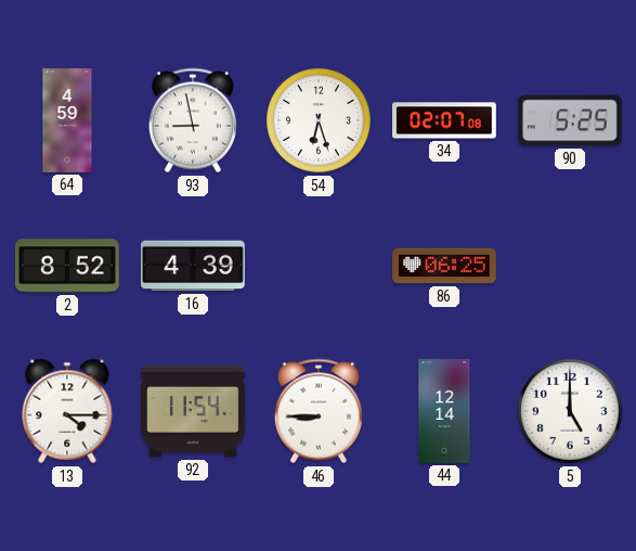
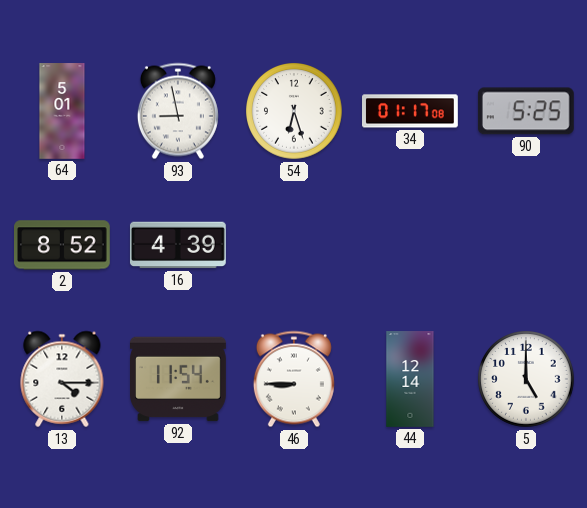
64: 4:59 -> 5:01
34: 02:07 -> 01:17
86: 06:25 -> none
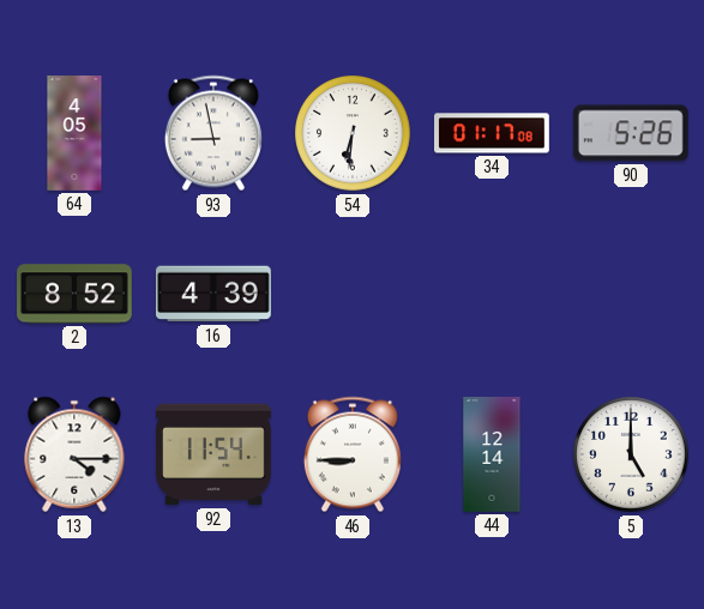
64: 5:01 -> 4:05
54: 6:27 -> 6:31
90: 5:25 -> 5:26
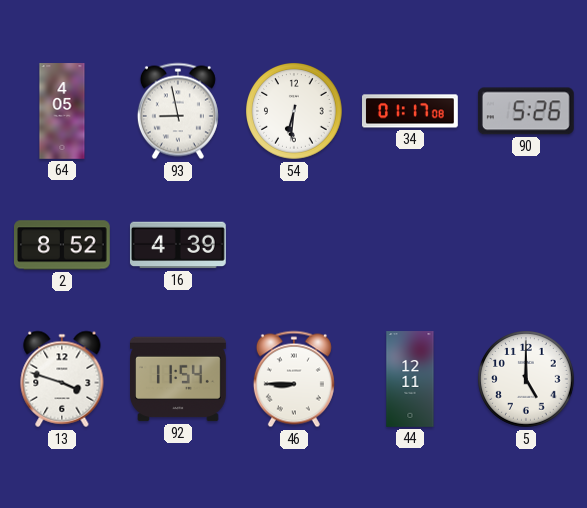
13: 4:15 -> 3:48
44: 12:14 -> 12:11
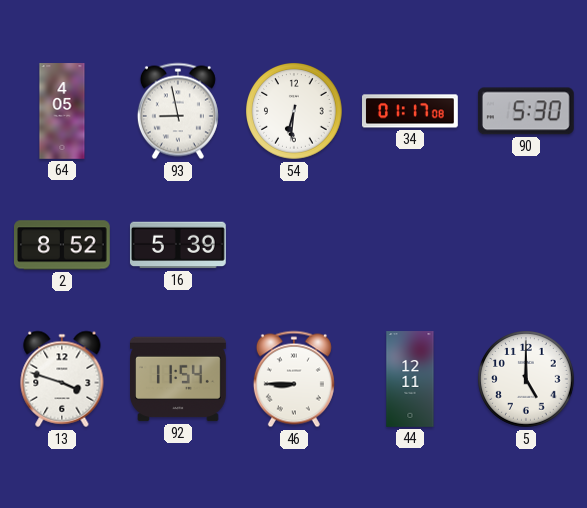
90: 5:26 -> 5:30
16: 4:39 -> 5:39
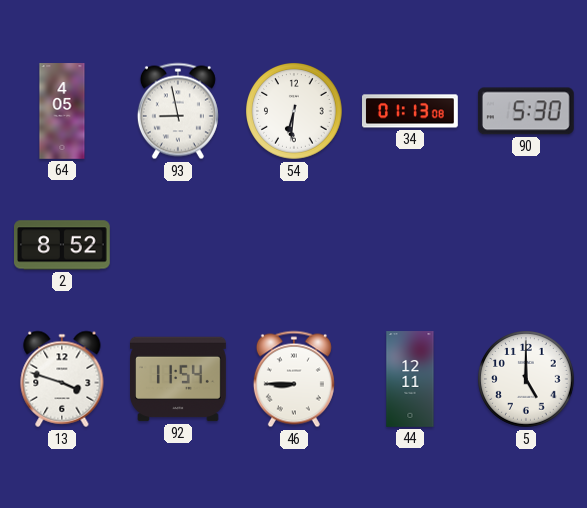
34: 01:17 -> 01:13
16: 5:39 -> none
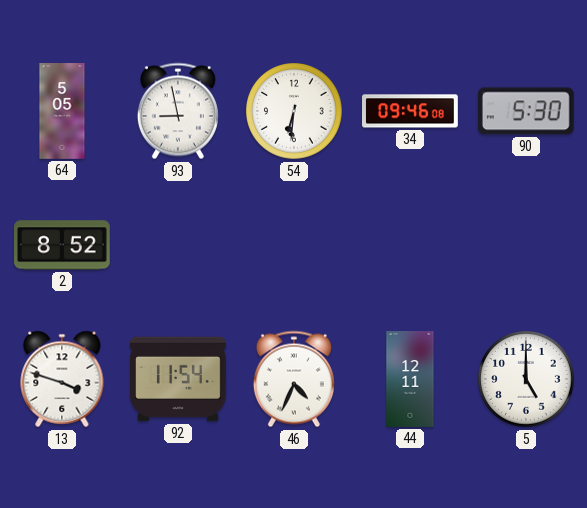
64: 4:05 -> 5:05
34: 01:13 -> 09:46
46: 8:45 -> 4:34
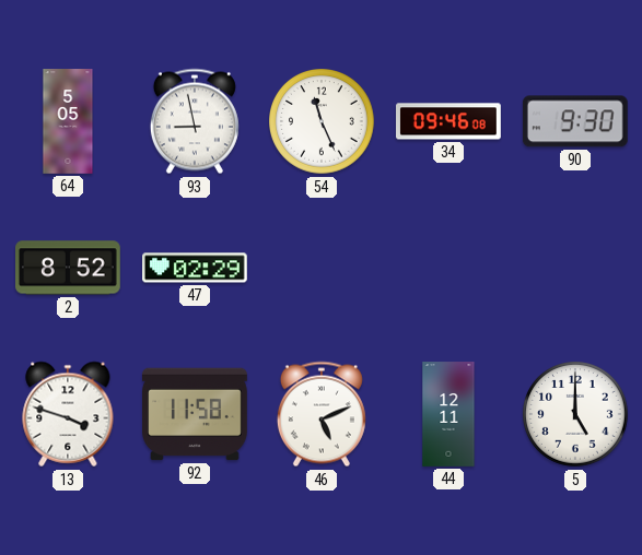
54: 6:31 -> 11:26
90: 5:30 -> 9:30
47: none -> 02:29
92: 11:54 -> 11:58
46: 4:34 -> 5:11
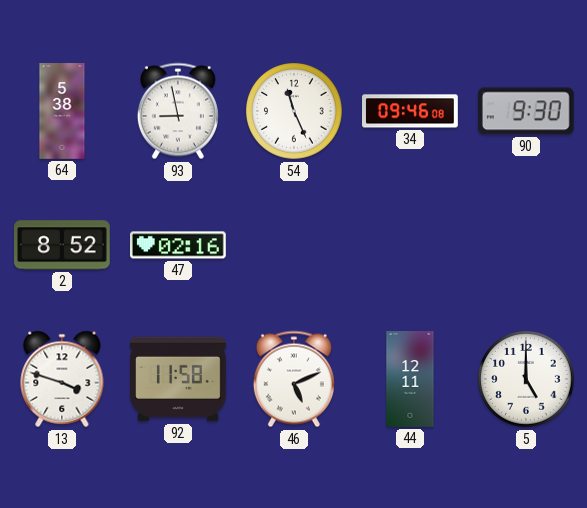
64: 5:05 -> 5:38
47: 02:29 -> 02:16
